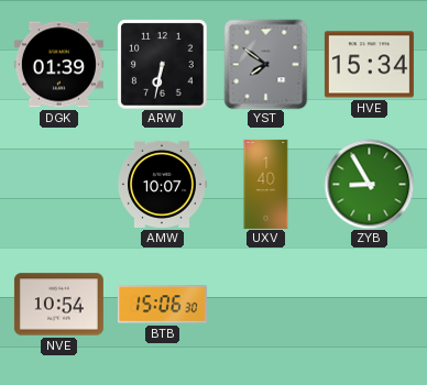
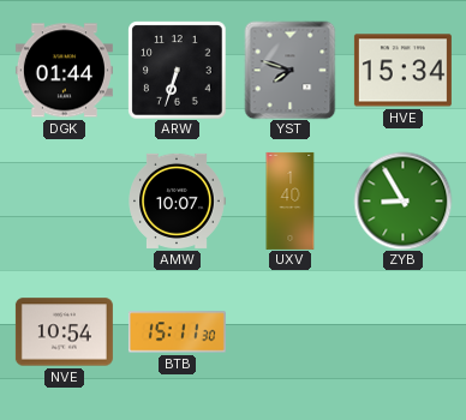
DGK: 01:39 -> 01:44
ARW: 6:32 -> 6:33
YST: 7:51 -> 7:48
BTB: 15:06 -> 15:11
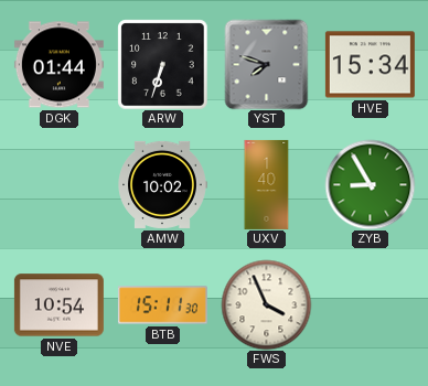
AMW: 10:07 -> 10:02
FWS: none -> 3:56
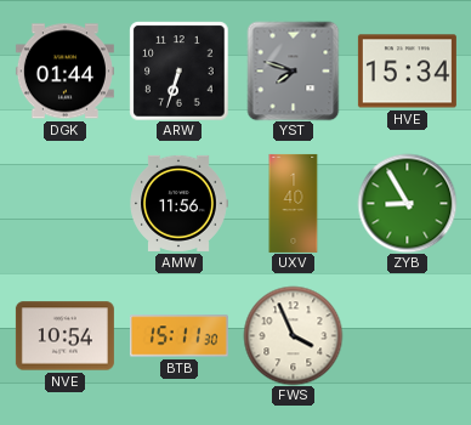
AMW: 10:02 -> 11:56
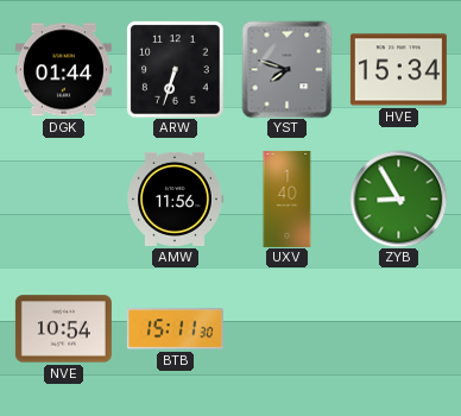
FWS: 3:56 -> none
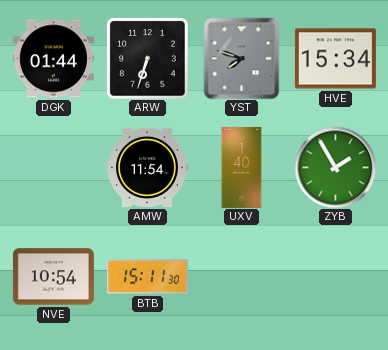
AMW: 11:56 -> 11:54
ZYB: 8:55 -> 1:55
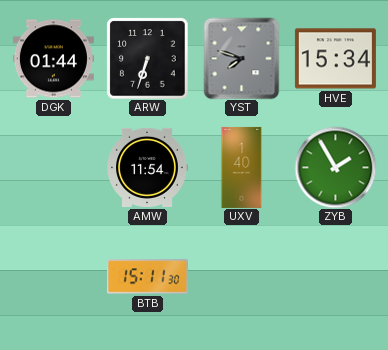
NVE: 10:54 -> none
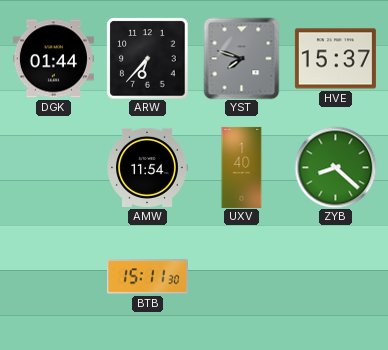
ARW: 6:33 -> 6:37
HVE: 15:34 -> 15:37
ZYB: 1:55 -> 8:22
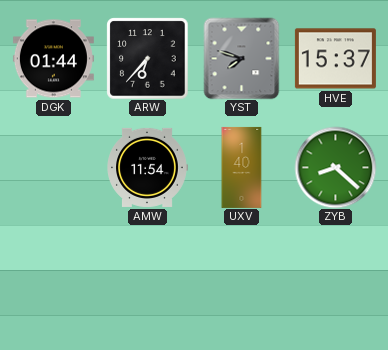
BTB: 15:11 -> none
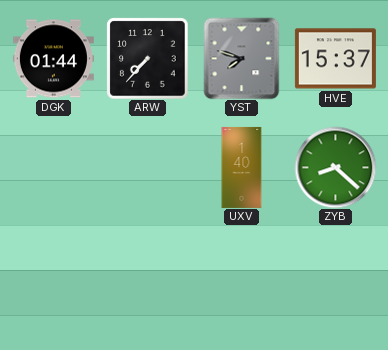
ARW: 6:37 -> 7:37
AMW: 11:54 -> none
